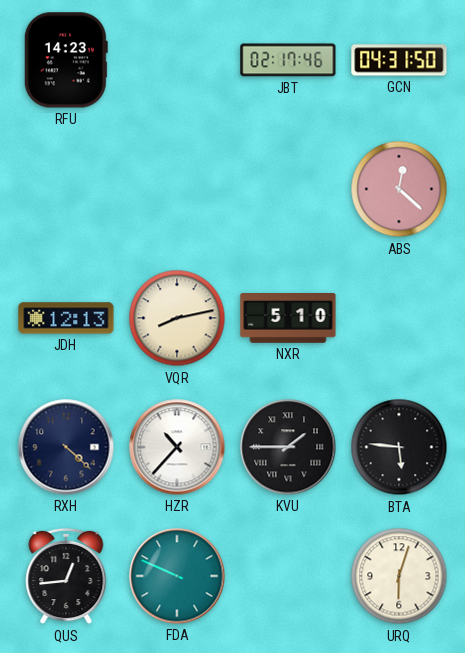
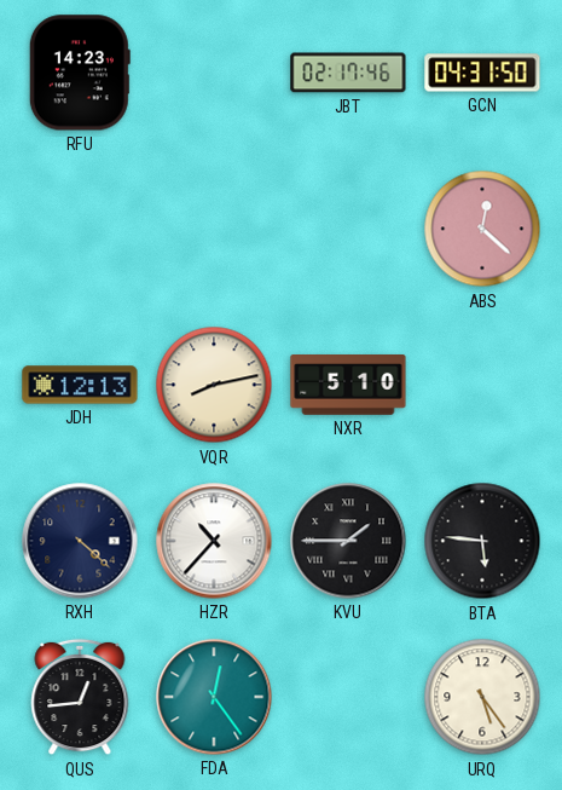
FDA: 9:49 -> 12:24
URQ: 6:03 -> 5:24
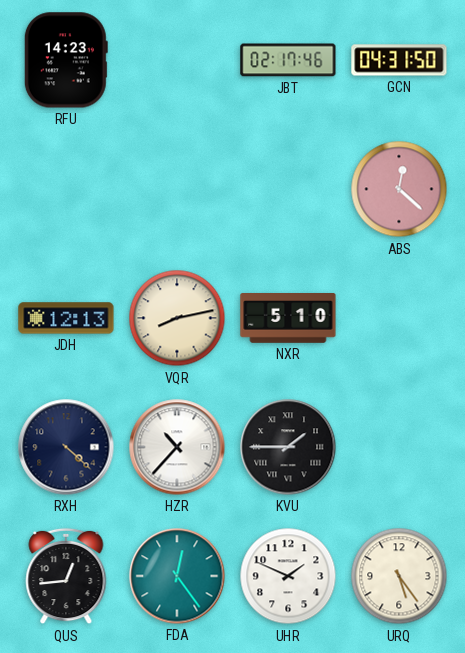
BTA: 5:46 -> none
UHR: none -> 1:49
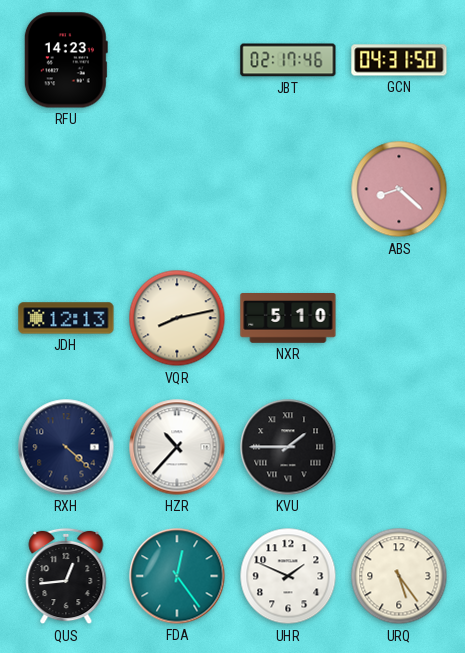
ABS: 12:22 -> 8:22
